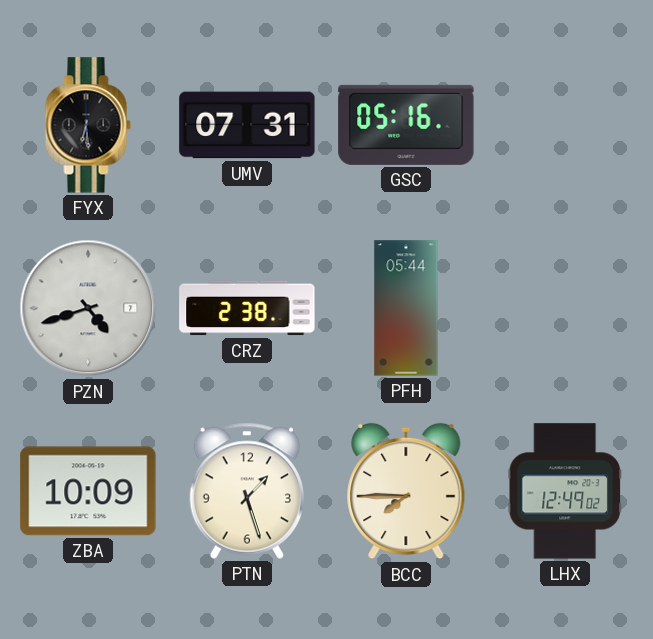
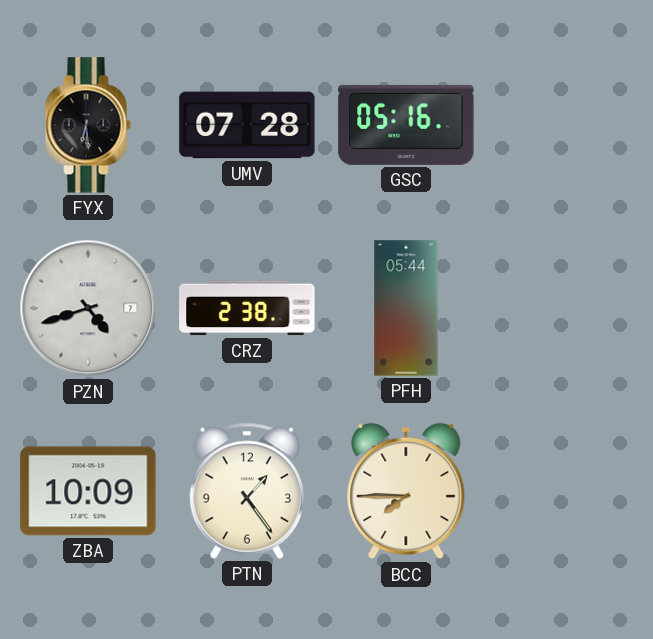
UMV: 07:31 -> 07:28
PTN: 1:27 -> 1:24
LHX: 12:49 -> none
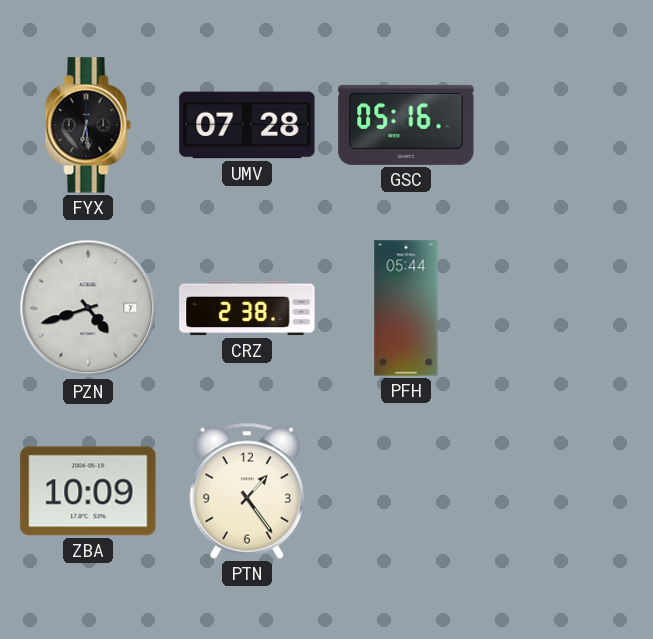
BCC: 7:45 -> none
